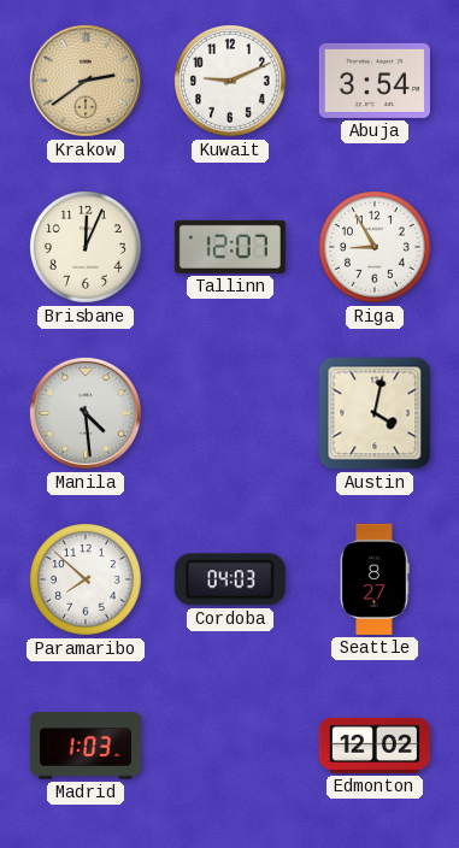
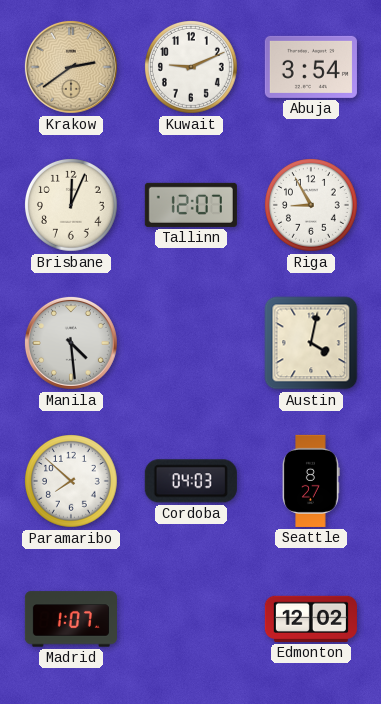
Madrid: 1:03 -> 1:07
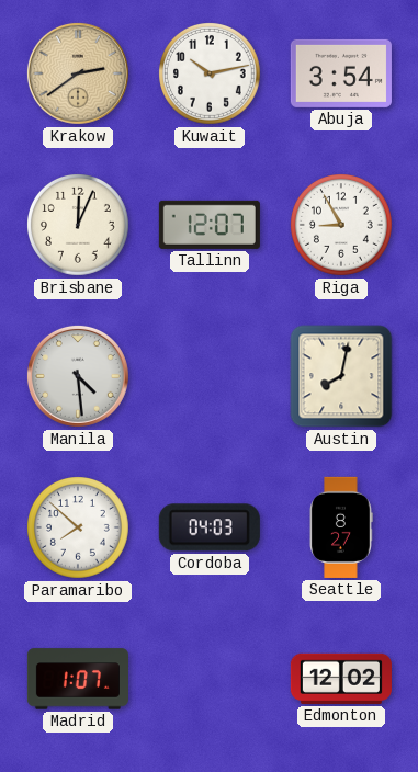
Kuwait: 9:11 -> 10:13
Austin: 4:02 -> 8:02
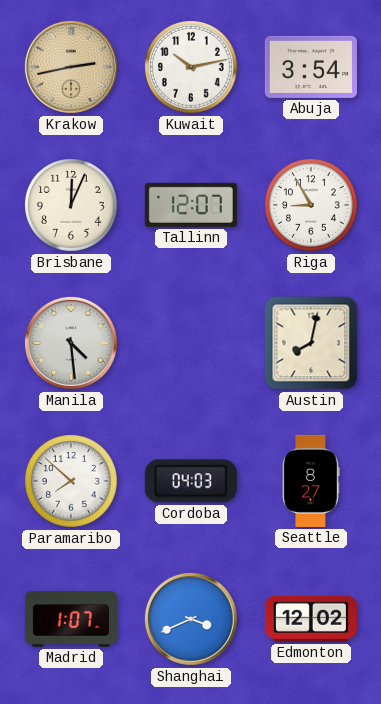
Krakow: 2:39 -> 2:43
Shanghai: none -> 3:41
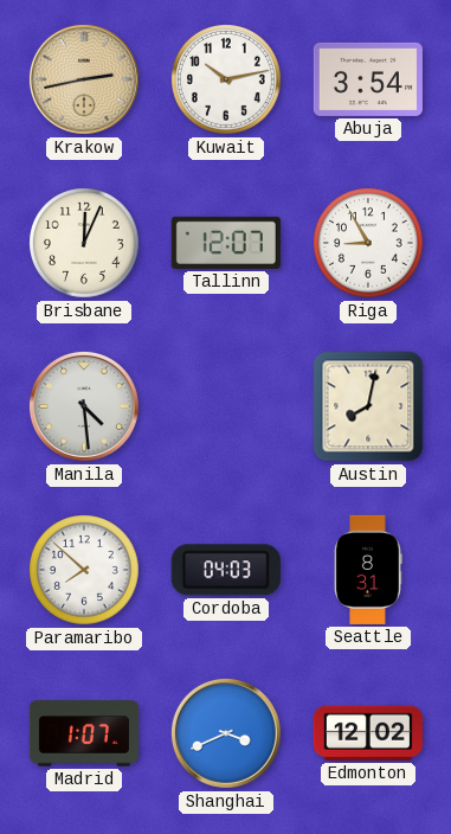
Seattle: 8:27 -> 8:31
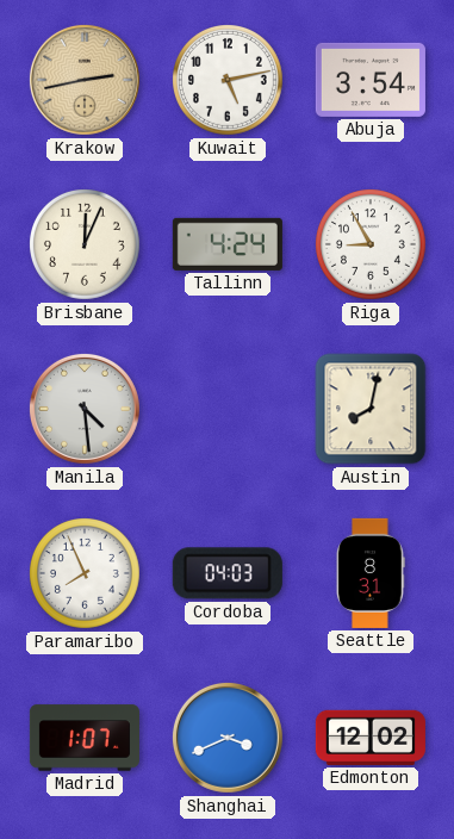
Kuwait: 10:13 -> 5:13
Tallinn: 12:07 -> 4:24
Paramaribo: 7:52 -> 7:56
